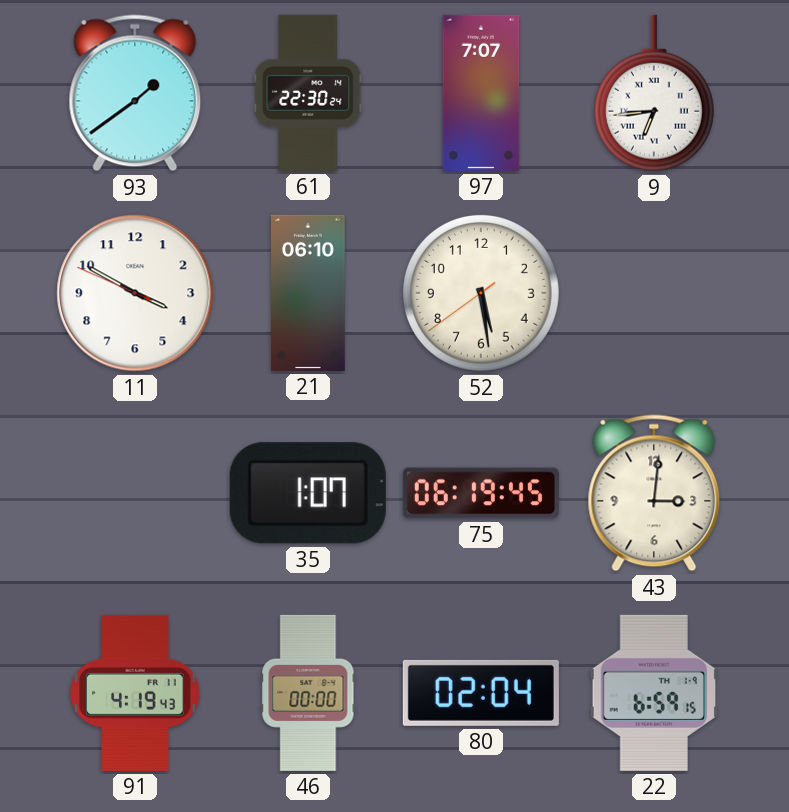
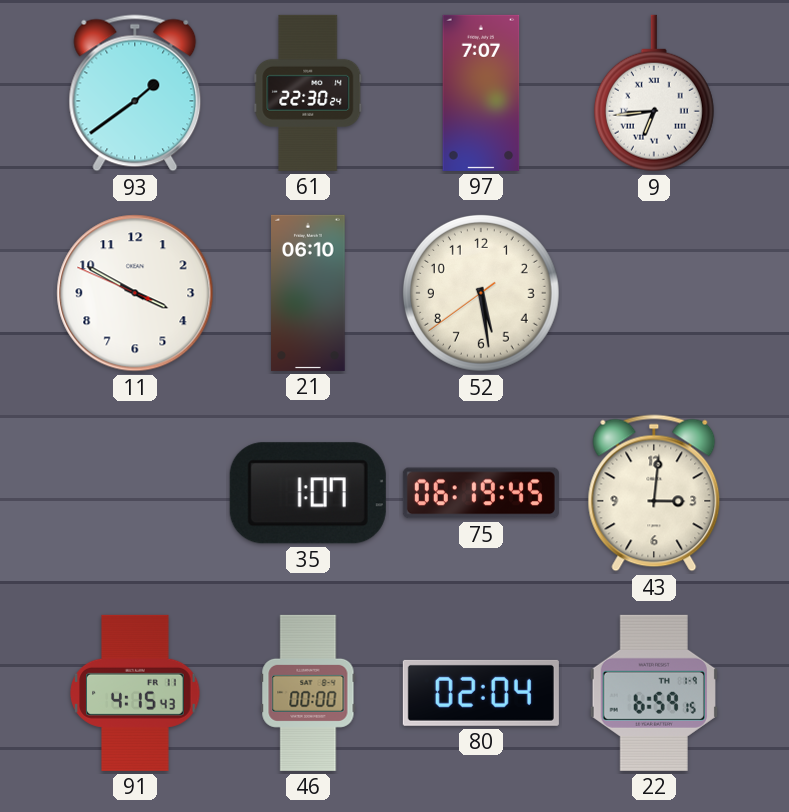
91: 4:19 -> 4:15
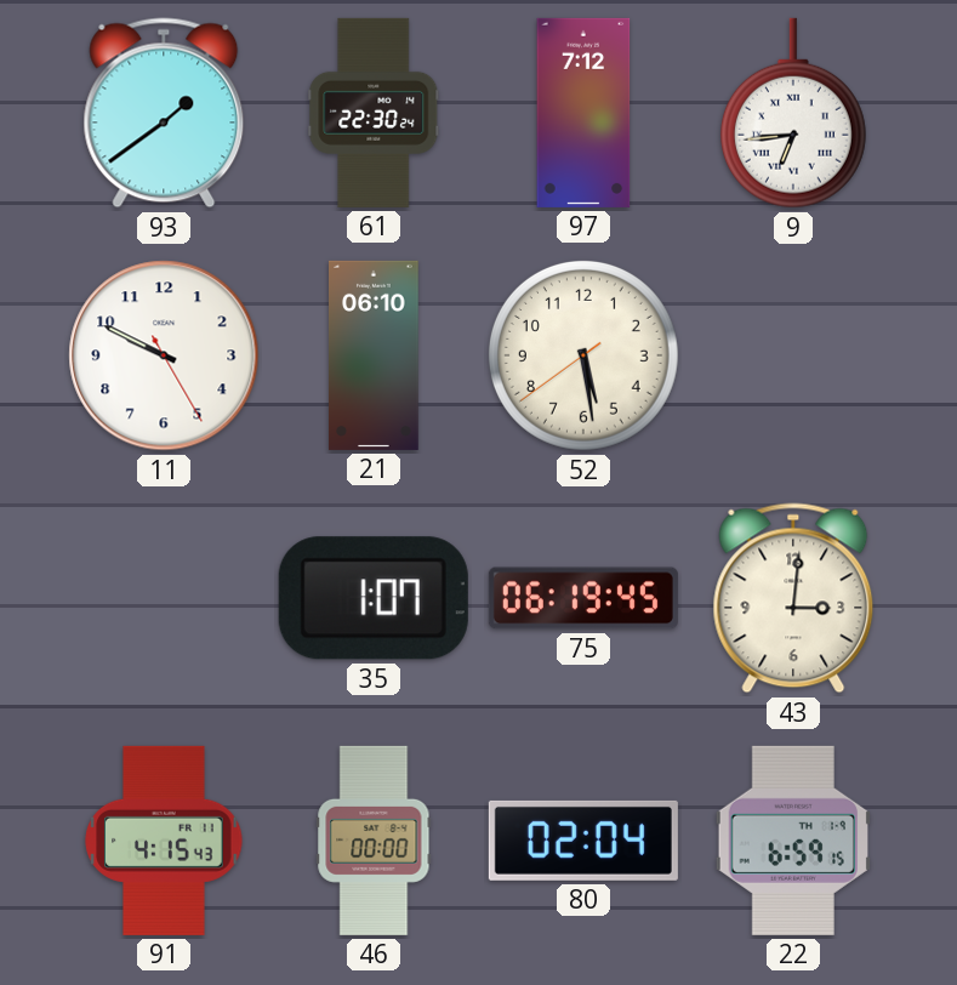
97: 7:07 -> 7:12
11: 3:49 -> 9:49
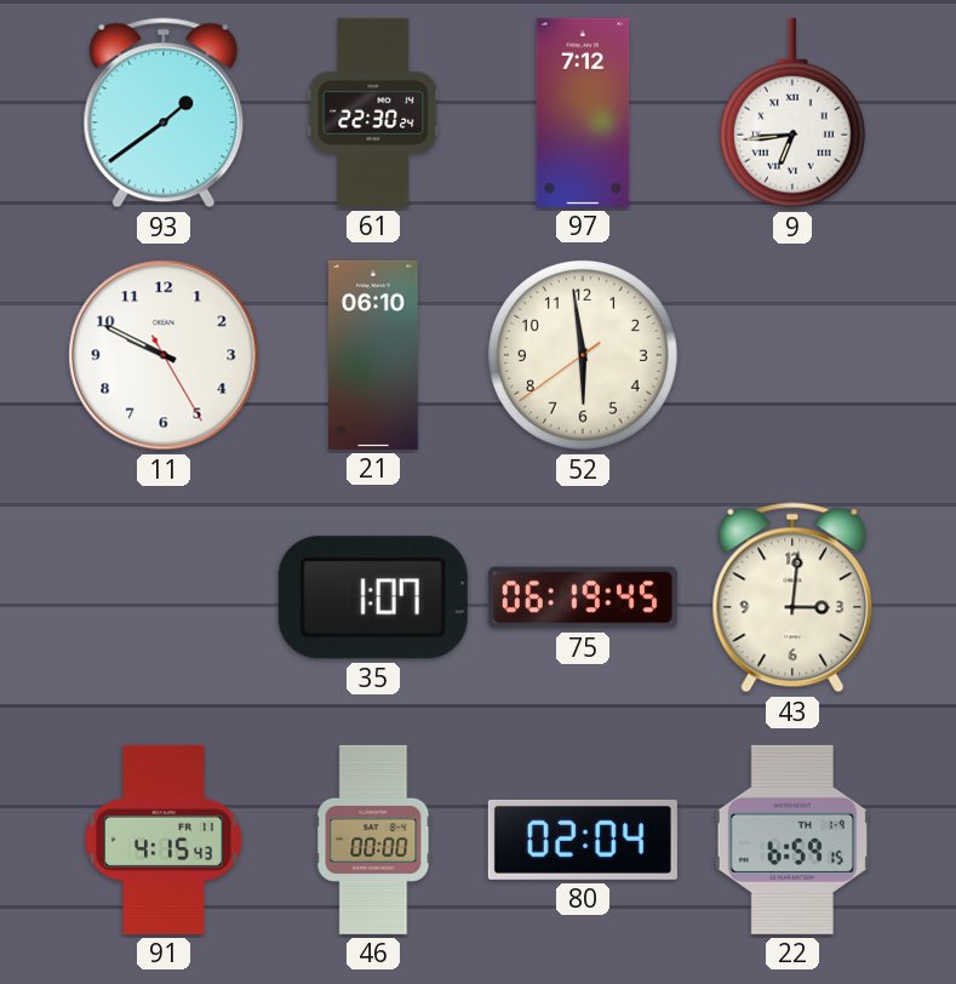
52: 5:28 -> 5:58
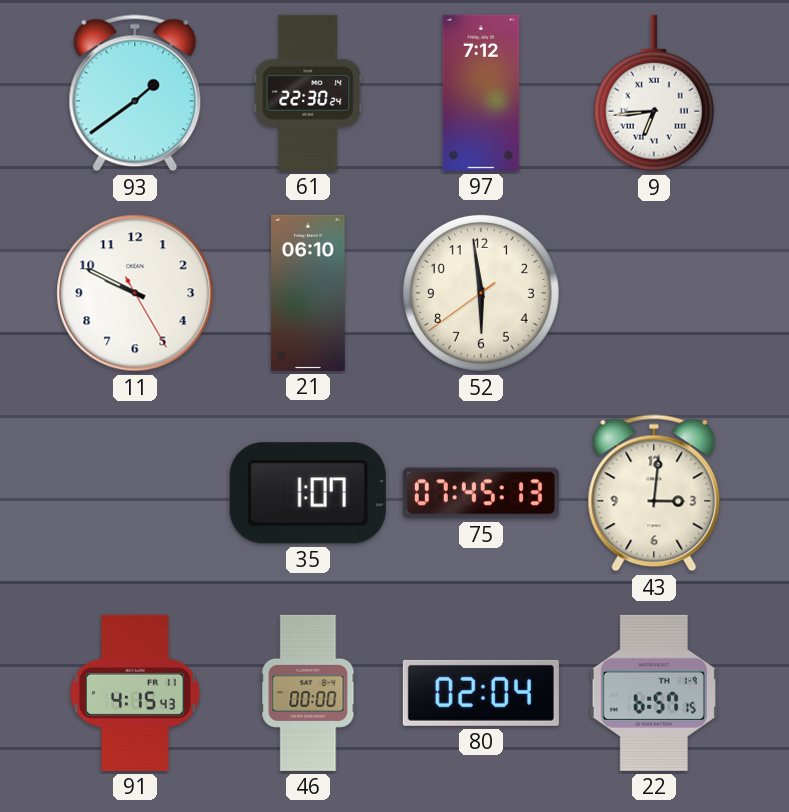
75: 06:19 -> 07:45
22: 6:59 -> 6:57
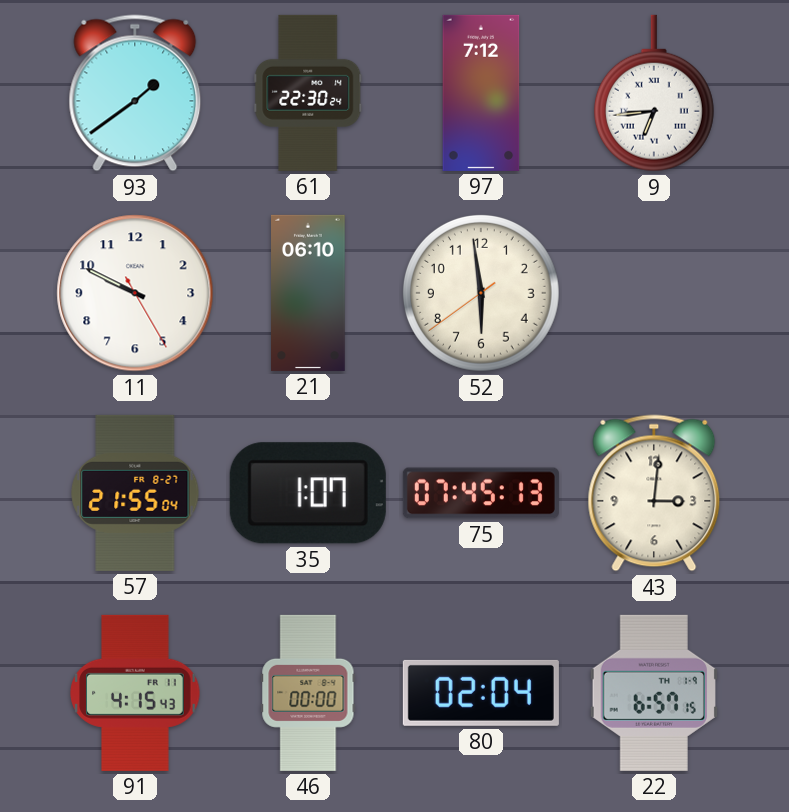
57: none -> 21:55
